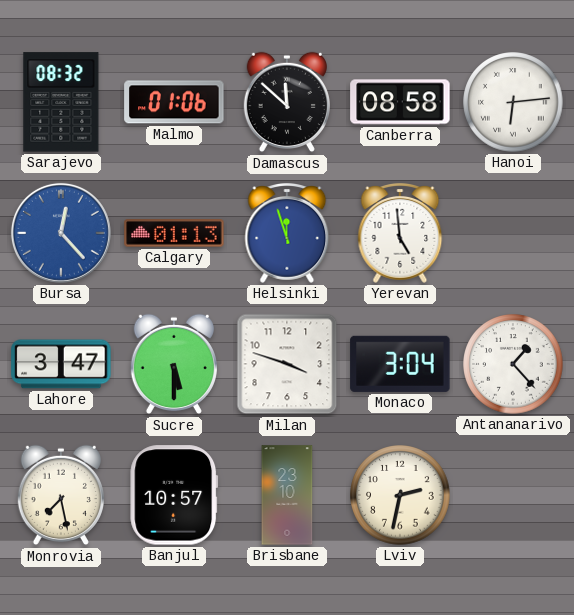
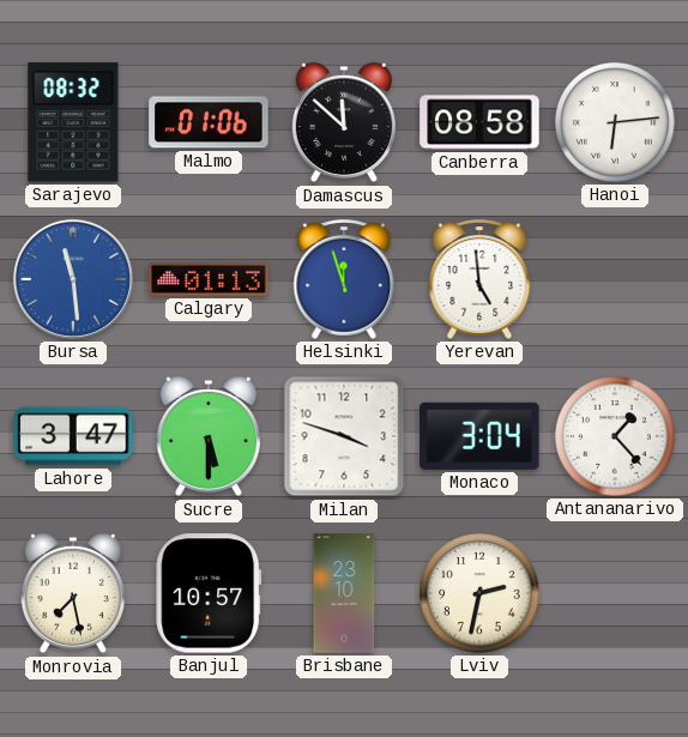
Bursa: 12:23 -> 11:29
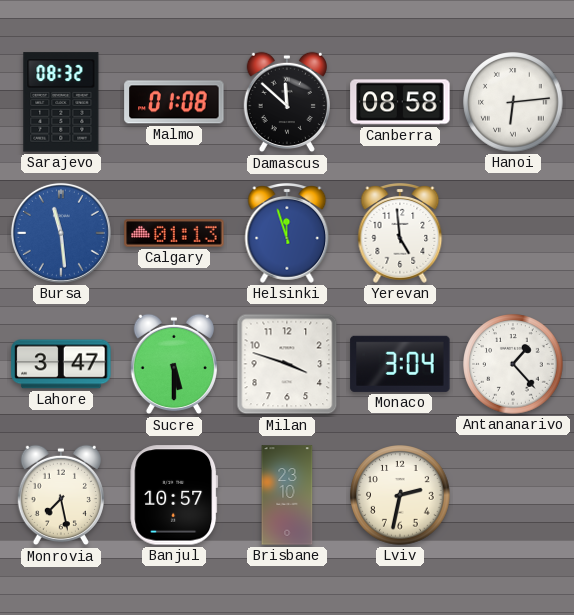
Malmo: 01:06 -> 01:08
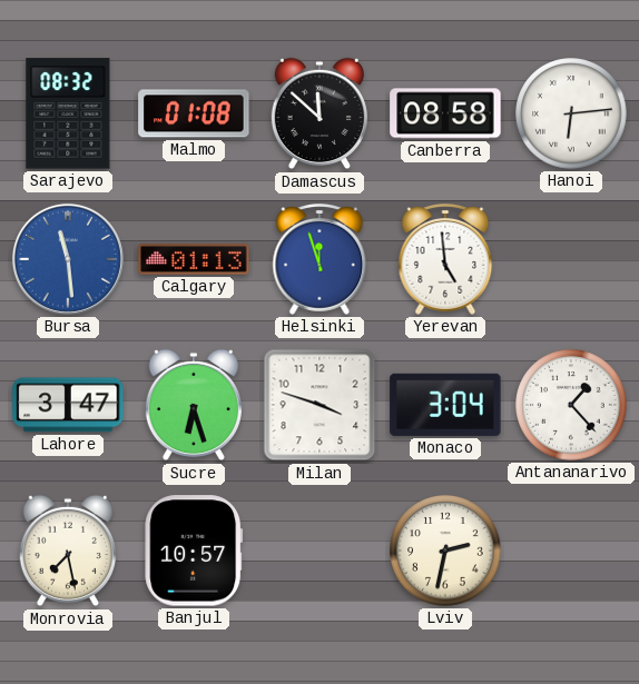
Sucre: 5:30 -> 6:27
Brisbane: 23:10 -> none
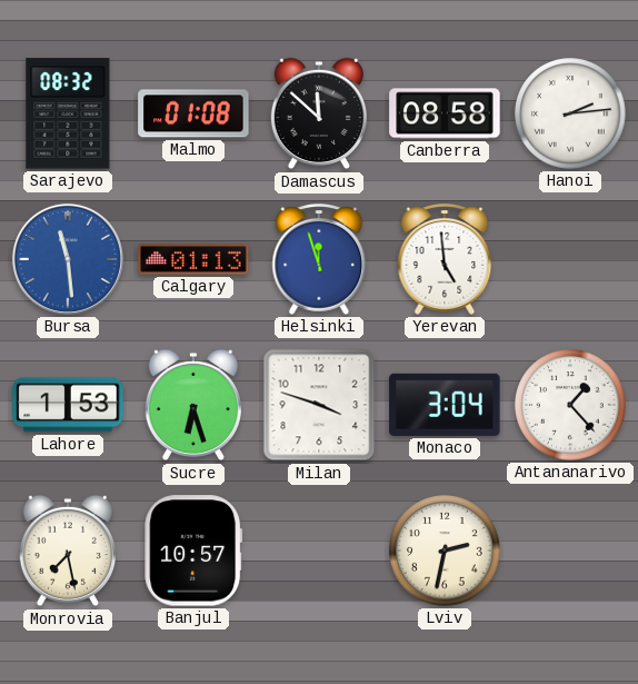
Hanoi: 6:14 -> 2:14
Lahore: 3:47 -> 1:53
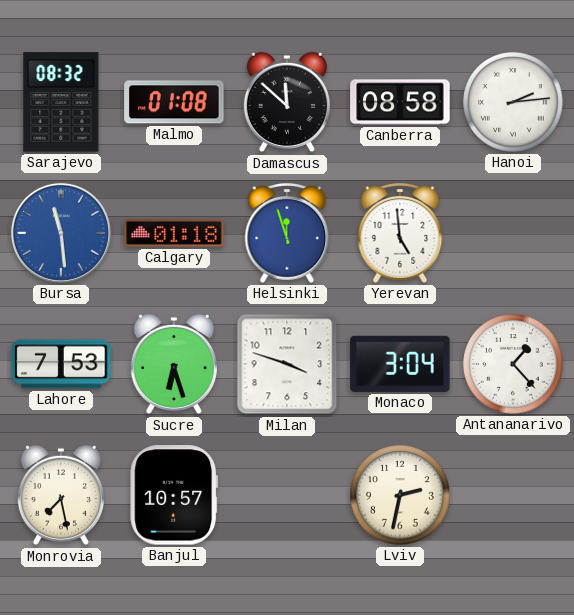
Calgary: 01:13 -> 01:18
Lahore: 1:53 -> 7:53
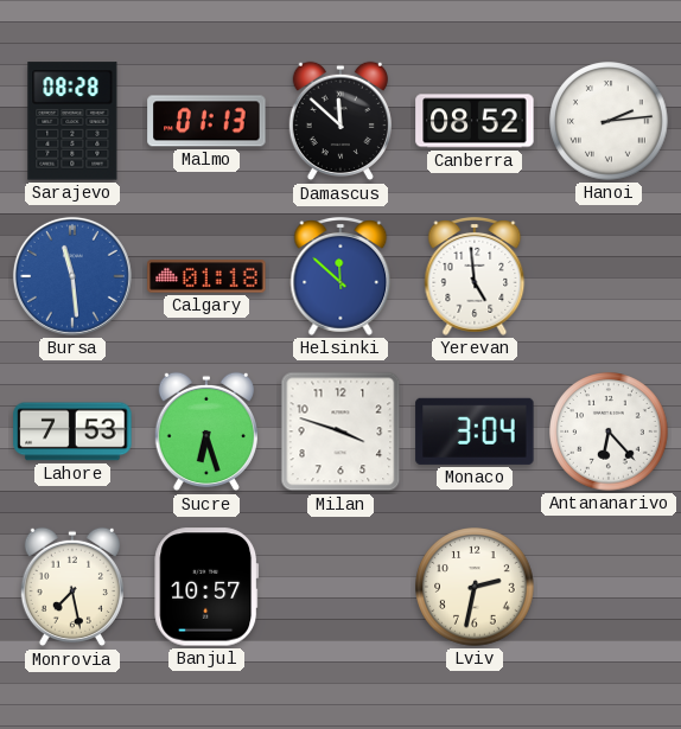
Sarajevo: 08:32 -> 08:28
Malmo: 01:08 -> 01:13
Canberra: 08:58 -> 08:52
Helsinki: 11:57 -> 11:52
Antananarivo: 1:23 -> 6:23
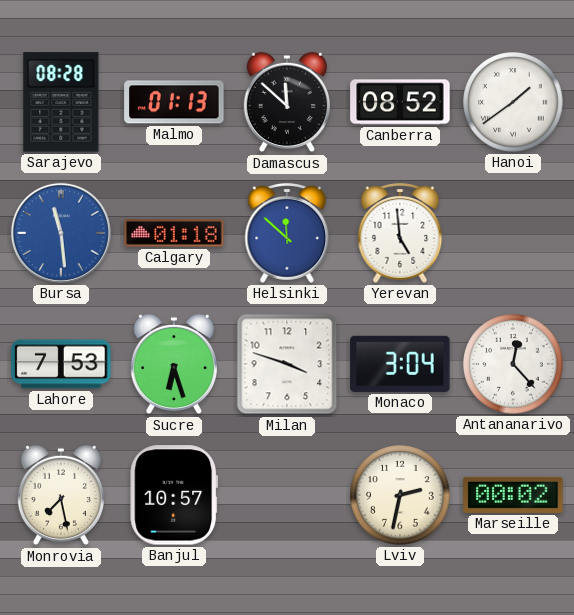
Hanoi: 2:14 -> 1:39
Antananarivo: 6:23 -> 12:23
Marseille: none -> 00:02
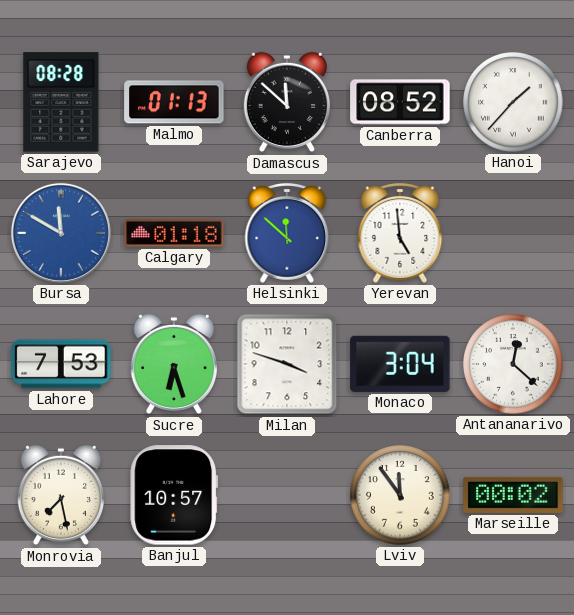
Hanoi: 1:39 -> 1:37
Bursa: 11:29 -> 11:50
Antananarivo: 12:23 -> 12:22
Lviv: 2:32 -> 11:54
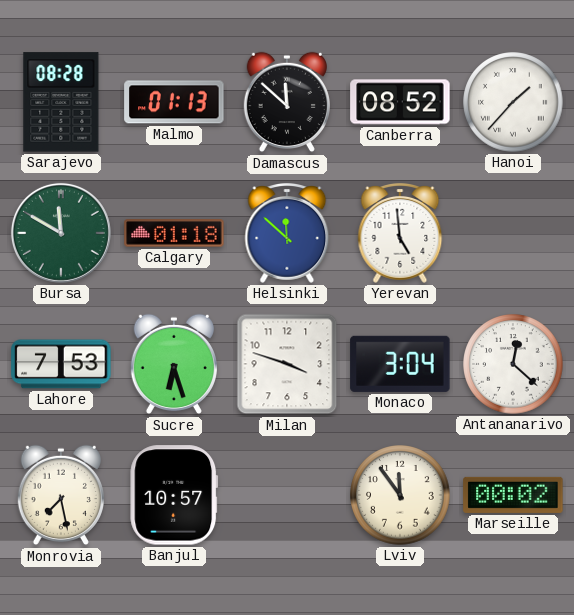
Bursa dial: blue -> green
